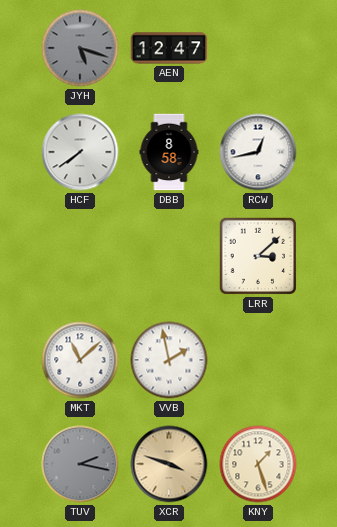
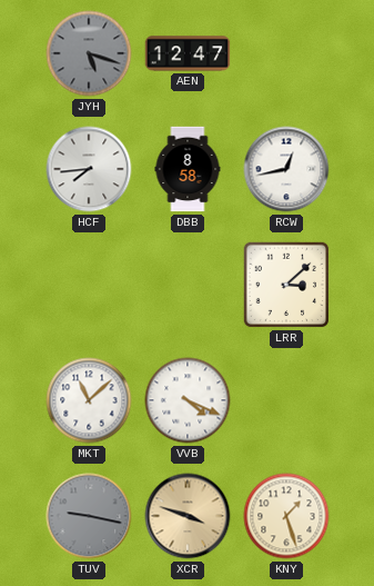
HCF: 7:39 -> 7:44
VVB: 1:58 -> 4:19
TUV: 2:17 -> 9:17
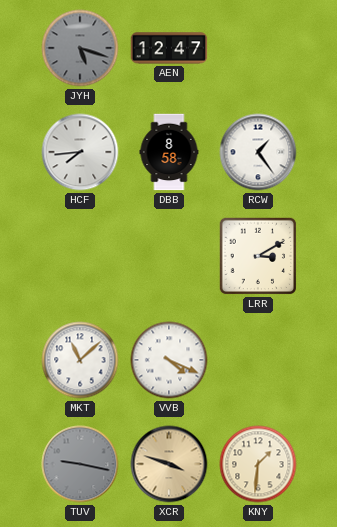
RCW: 12:43 -> 1:24
LRR: 3:08 -> 3:10
KNY: 1:27 -> 1:31
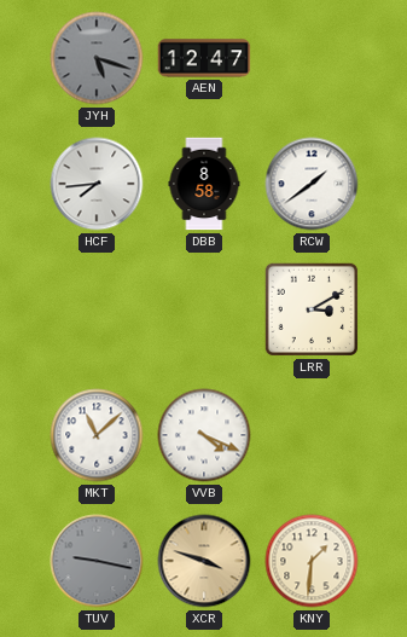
RCW: 1:24 -> 1:39
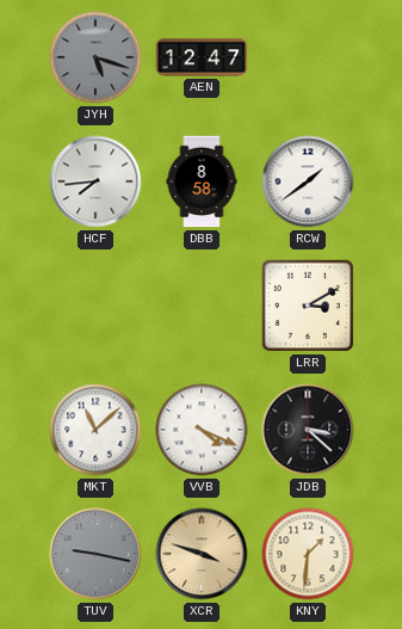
JDB: none -> 3:22
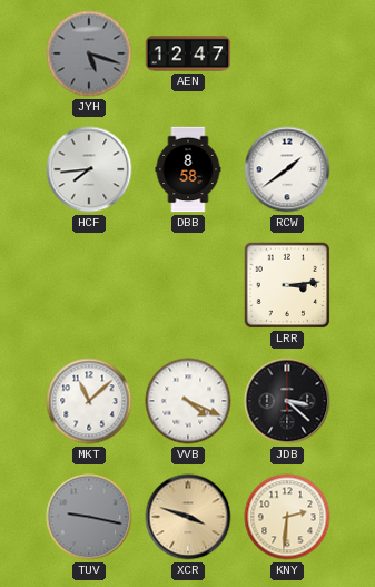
LRR: 3:10 -> 3:14
KNY: 1:31 -> 2:31
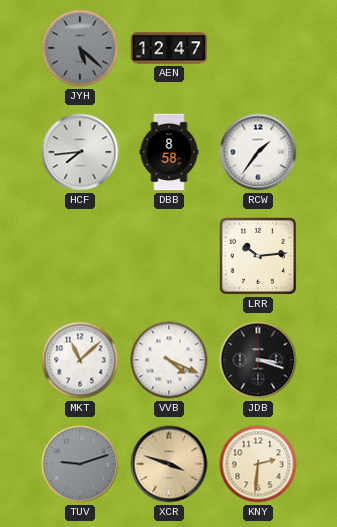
JYH: 5:18 -> 5:22
RCW: 1:39 -> 1:36
LRR: 3:14 -> 10:14
JDB: 3:22 -> 3:18
TUV: 9:17 -> 9:12
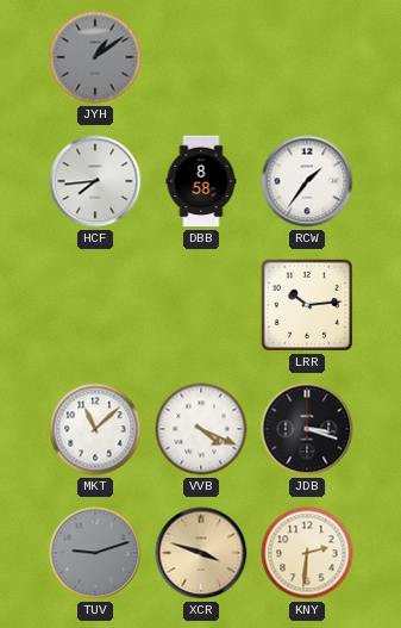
JYH: 5:22 -> 1:09
AEN: 12:47 -> none
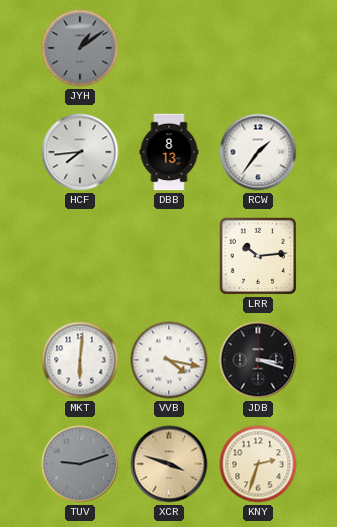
DBB: 8:58 -> 8:13
MKT: 11:08 -> 6:01
VVB: 4:19 -> 4:17
KNY: 2:31 -> 2:33
